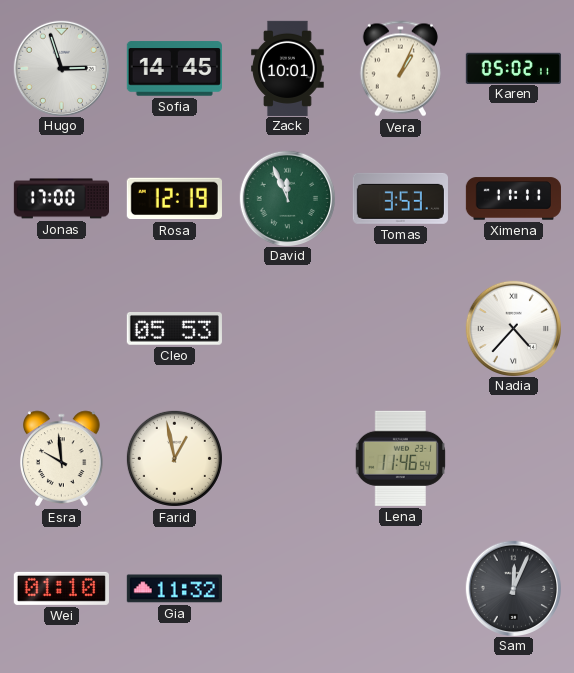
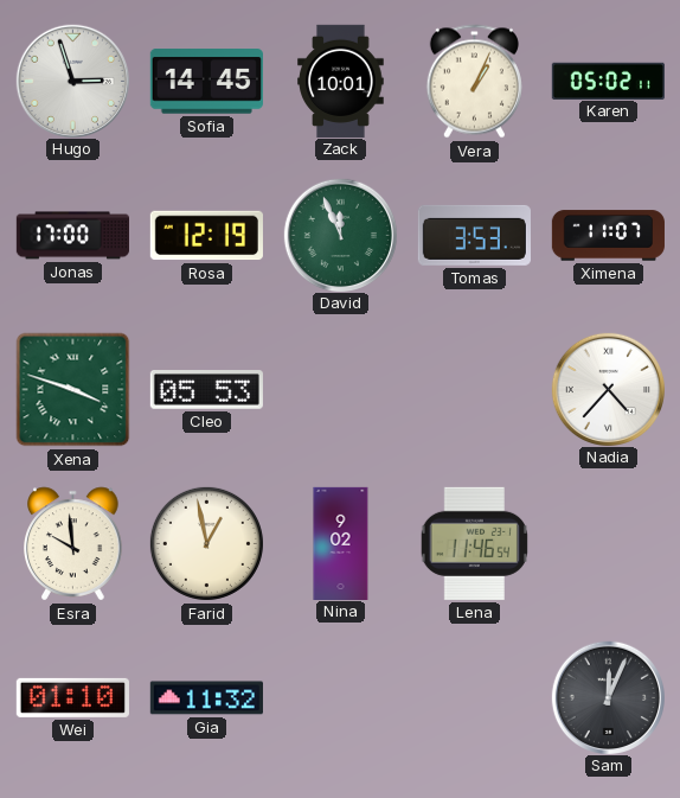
Ximena: 11:11 -> 11:07
Xena: none -> 3:48
Nina: none -> 9:02
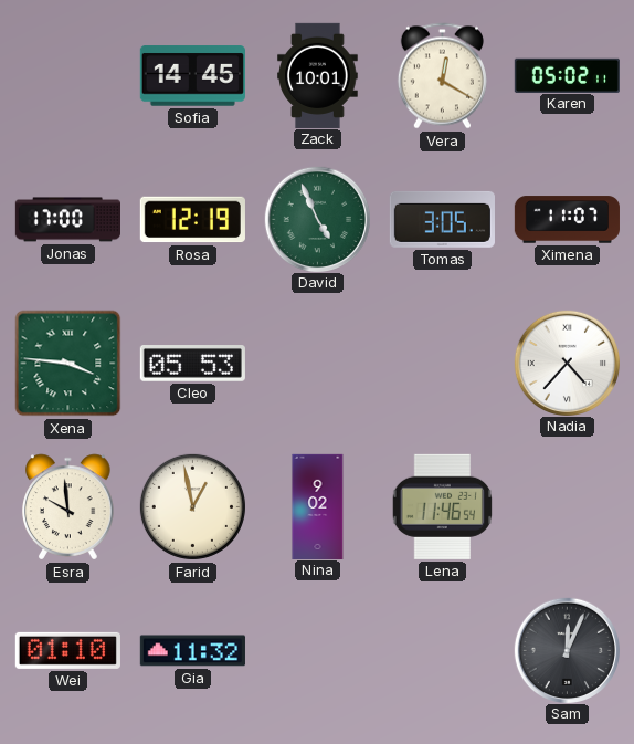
Hugo: 2:57 -> none
Vera: 1:04 -> 12:20
David: 11:56 -> 4:56
Tomas: 3:53 -> 3:05
Xena: 3:48 -> 3:46
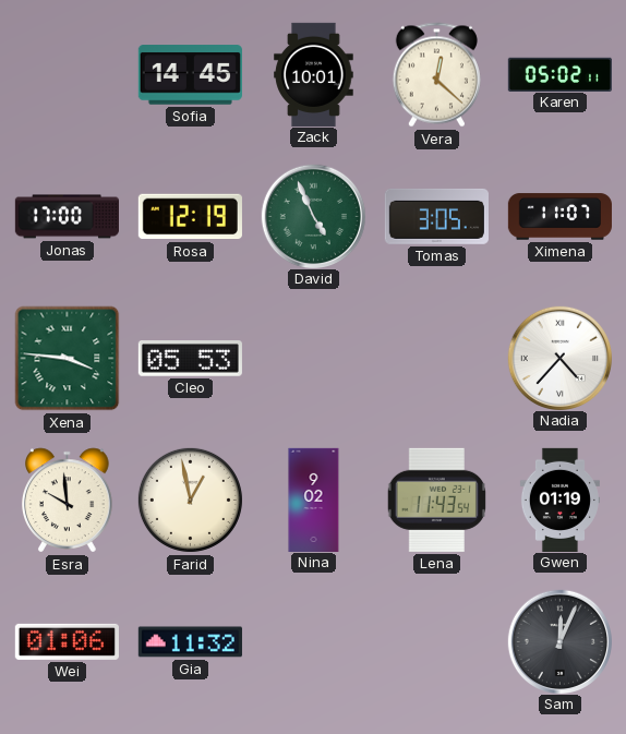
Vera: 12:20 -> 12:22
Lena: 11:46 -> 11:43
Gwen: none -> 01:19
Wei: 01:10 -> 01:06
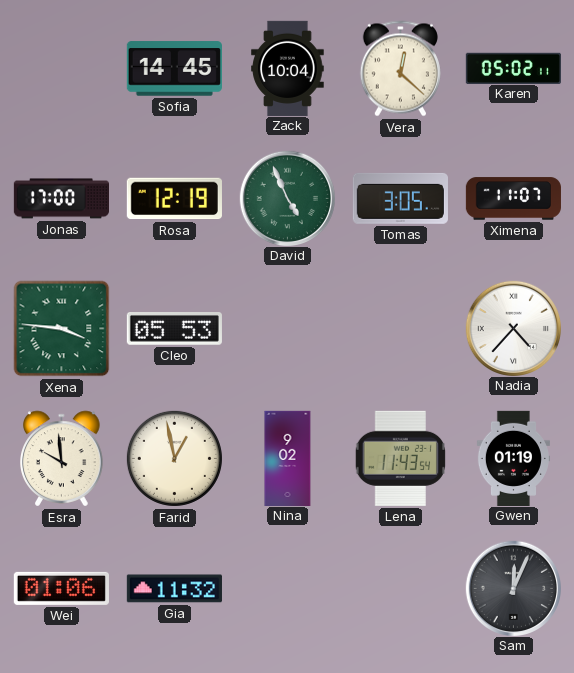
Zack: 10:01 -> 10:04
